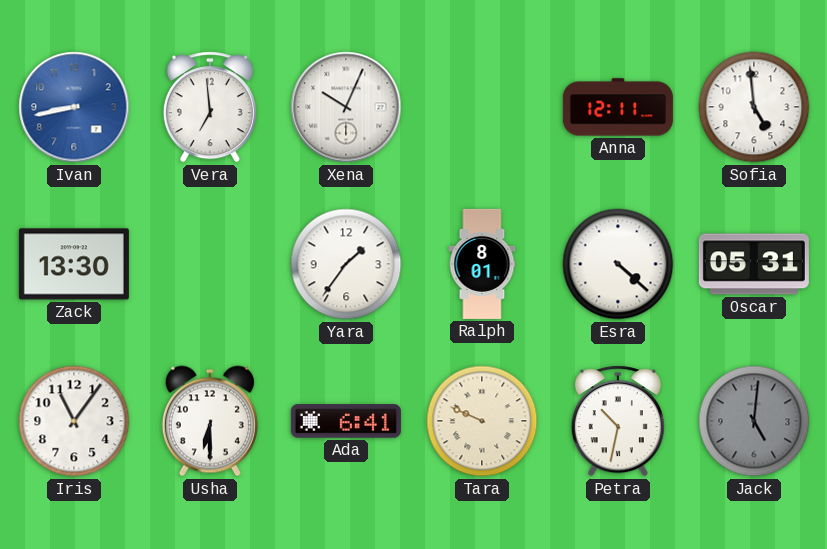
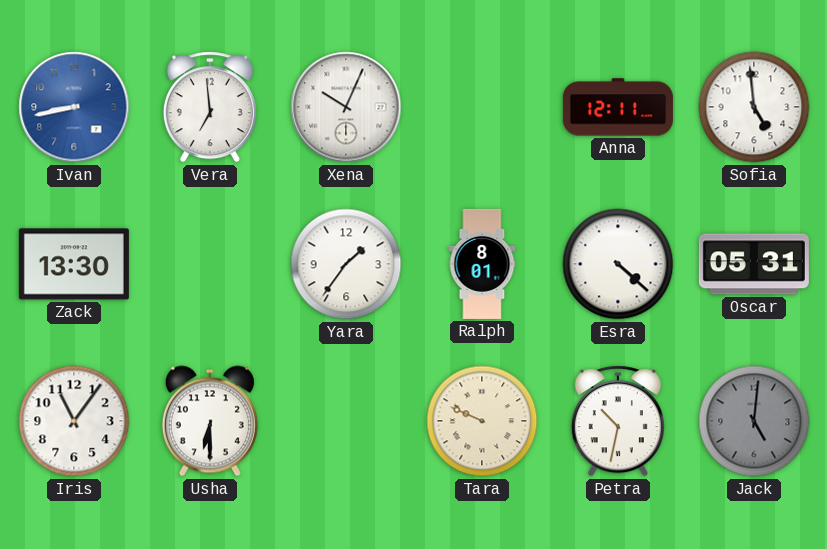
Ada: 6:41 -> none
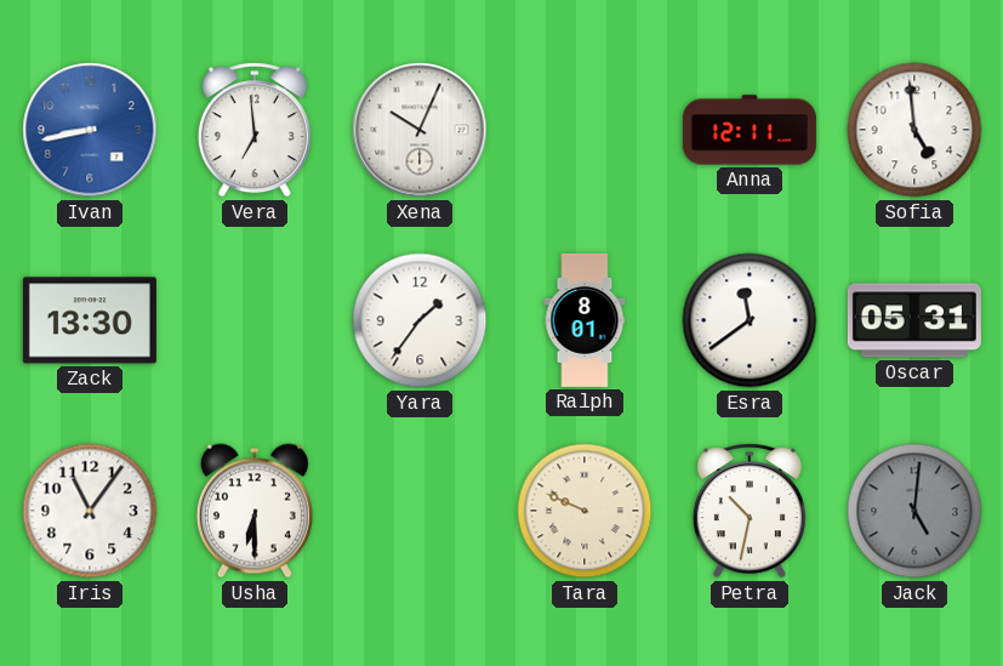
Esra: 4:22 -> 11:39
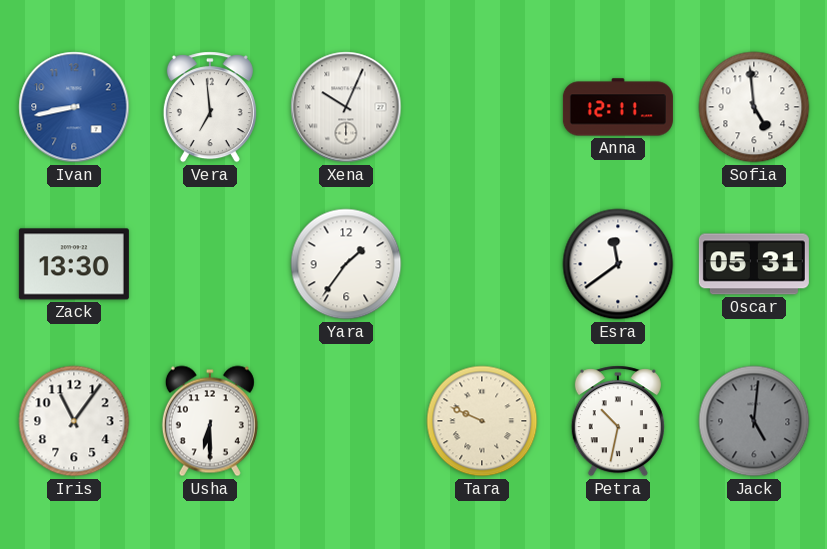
Ralph: 8:01 -> none
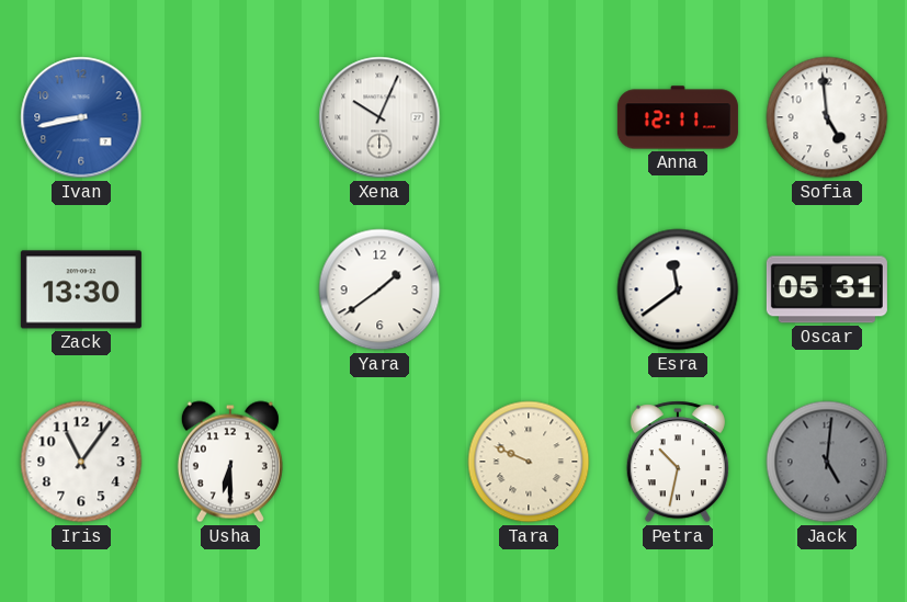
Vera: 6:59 -> none
Yara: 1:36 -> 1:39
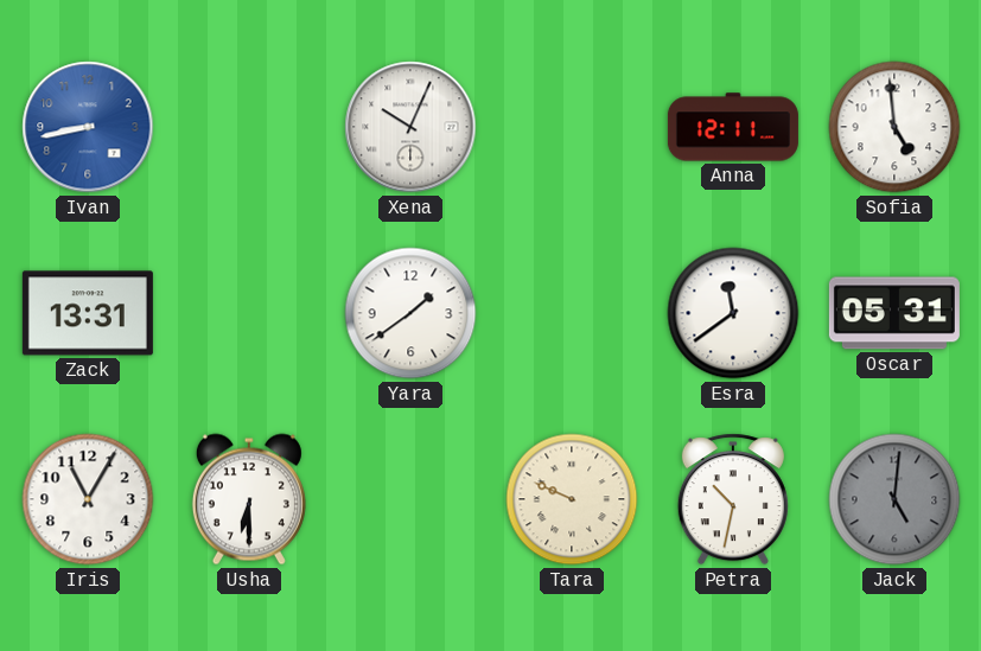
Zack: 13:30 -> 13:31
Iris: 11:06 -> 11:05
